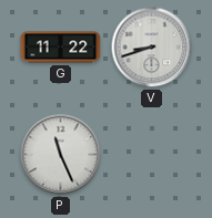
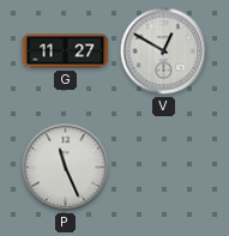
G: 11:22 -> 11:27
V: 8:42 -> 12:50
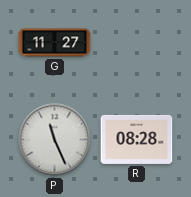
V: 12:50 -> none
R: none -> 08:28
